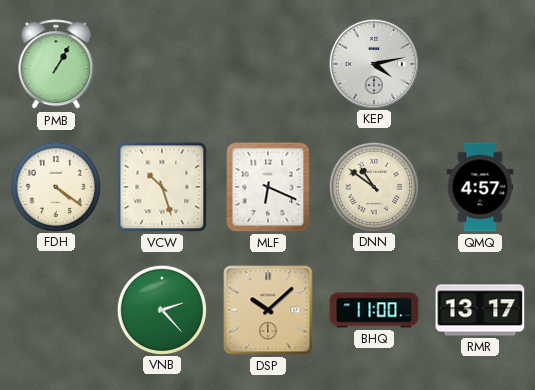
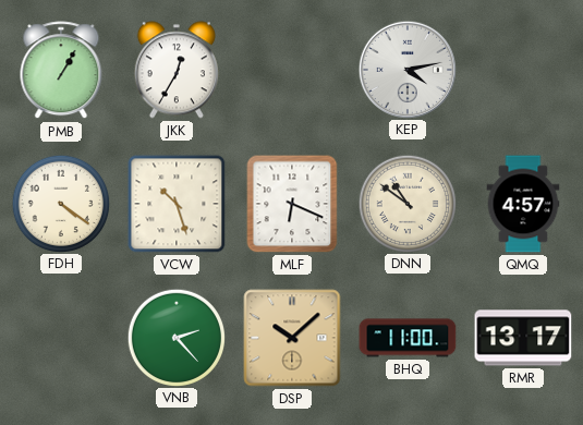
JKK: none -> 12:35
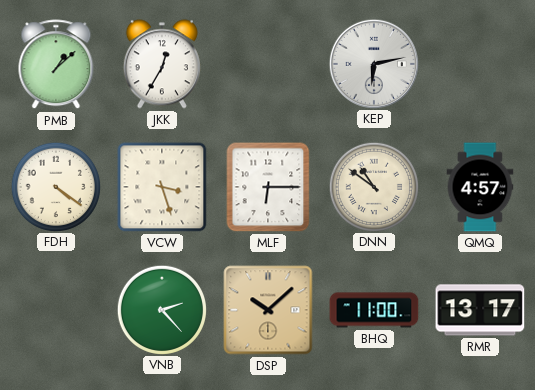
PMB: 1:05 -> 1:08
KEP: 4:13 -> 6:13
VCW: 10:27 -> 3:27
MLF: 6:19 -> 6:15
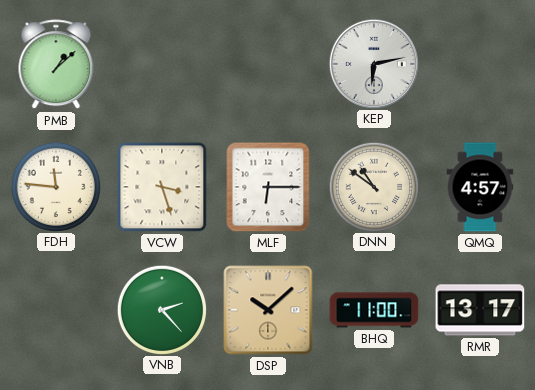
JKK: 12:35 -> none
FDH: 4:21 -> 11:46
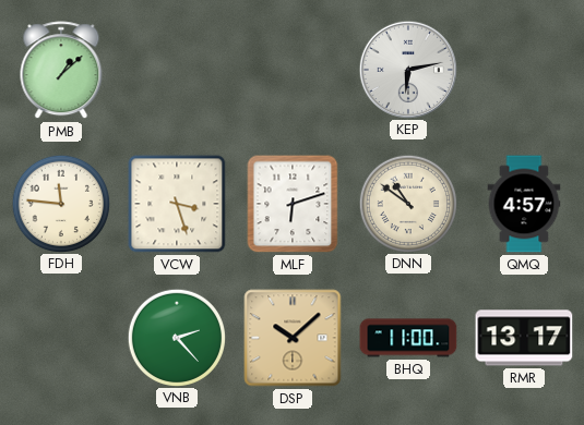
MLF: 6:15 -> 6:12
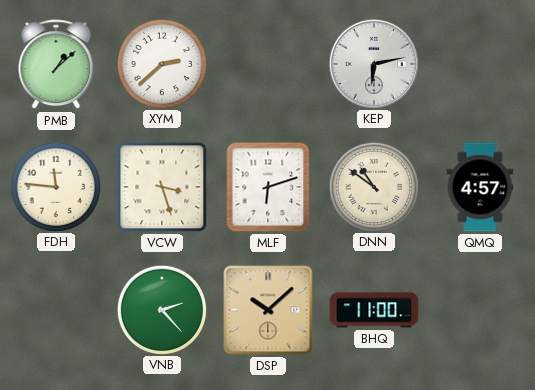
XYM: none -> 2:38
RMR: 13:17 -> none
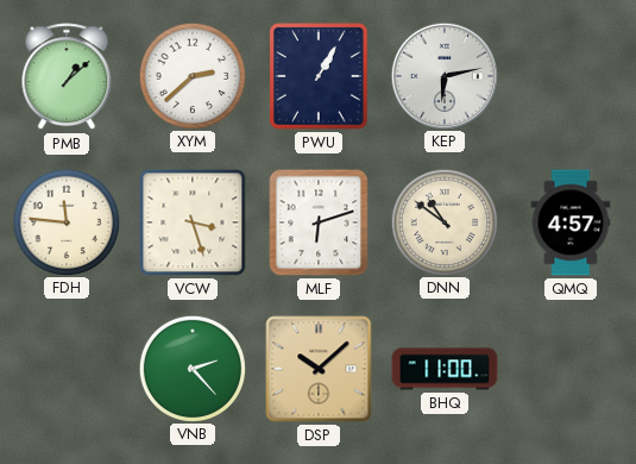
PWU: none -> 1:05
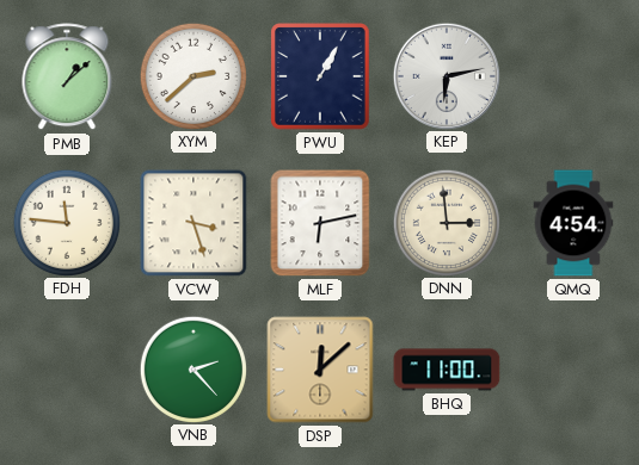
MLF: 6:12 -> 6:13
DNN: 10:51 -> 2:59
QMQ: 4:57 -> 4:54
DSP: 10:08 -> 12:08
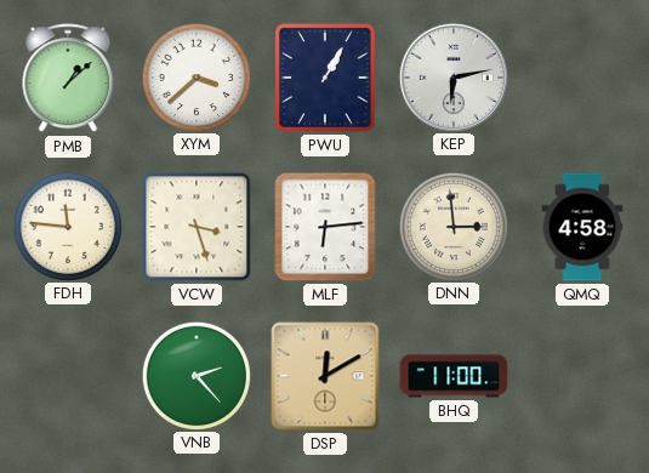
XYM: 2:38 -> 3:38
MLF: 6:13 -> 6:14
QMQ: 4:54 -> 4:58
DSP: 12:08 -> 12:10
